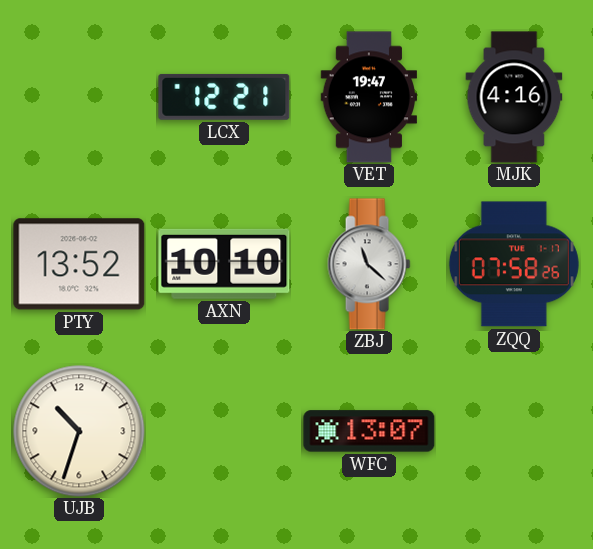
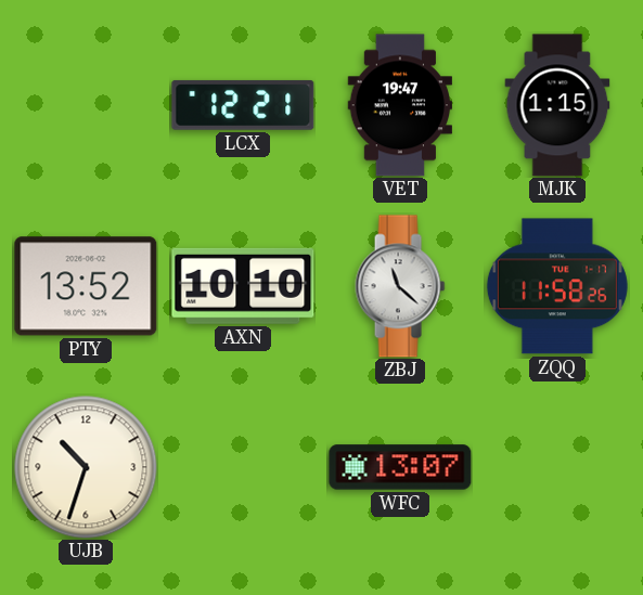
MJK: 4:16 -> 1:15
ZQQ: 07:58 -> 11:58
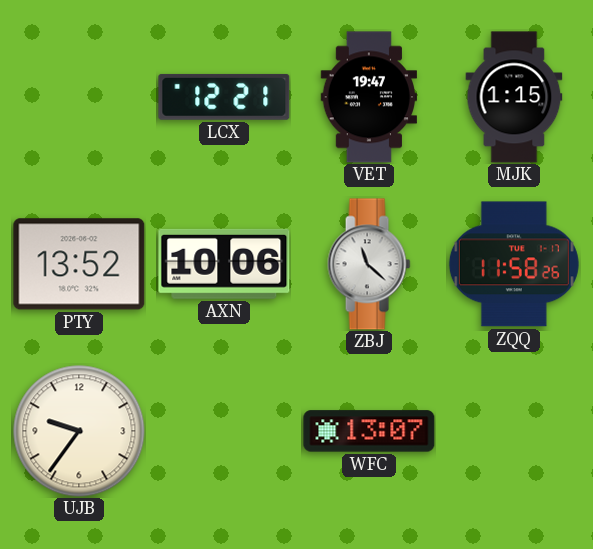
AXN: 10:10 -> 10:06
UJB: 10:33 -> 9:36
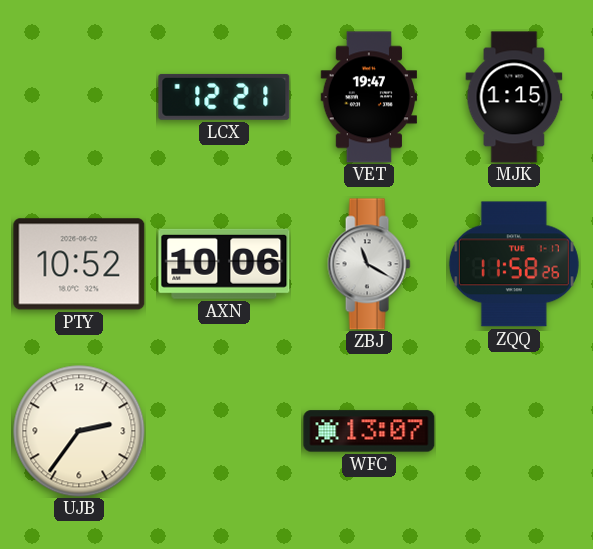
PTY: 13:52 -> 10:52
ZBJ: 11:22 -> 11:20
UJB: 9:36 -> 2:36
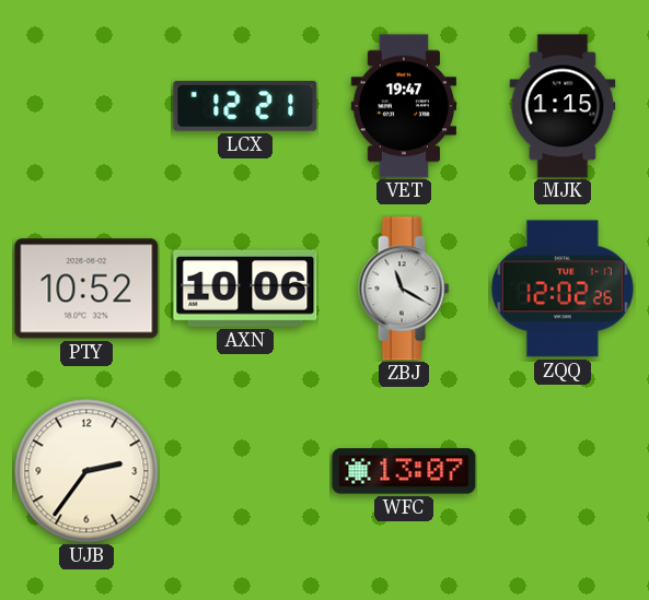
ZQQ: 11:58 -> 12:02
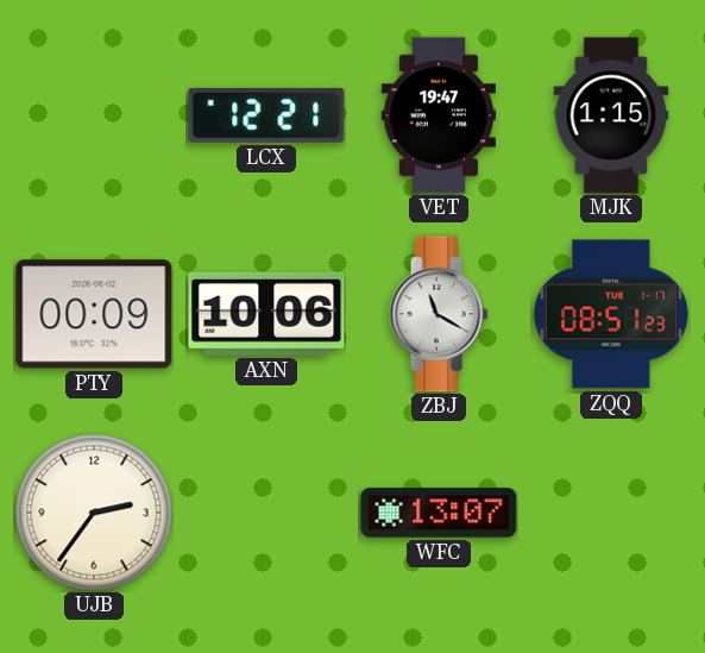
PTY: 10:52 -> 00:09
ZQQ: 12:02 -> 08:51
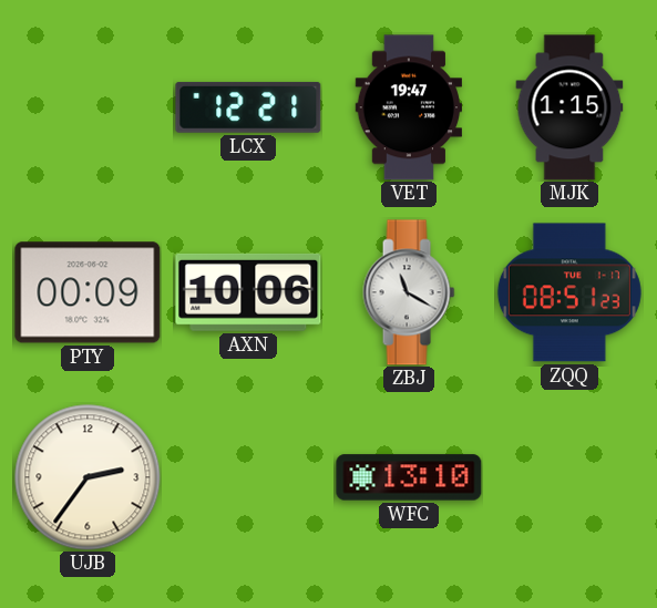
WFC: 13:07 -> 13:10
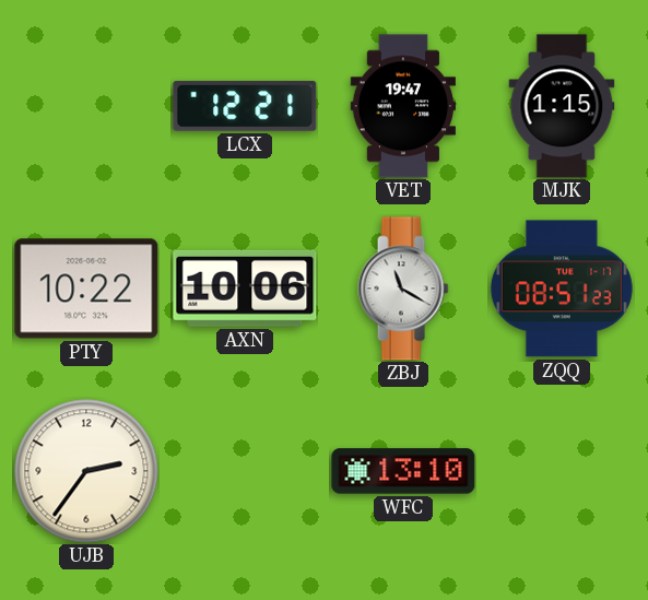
PTY: 00:09 -> 10:22
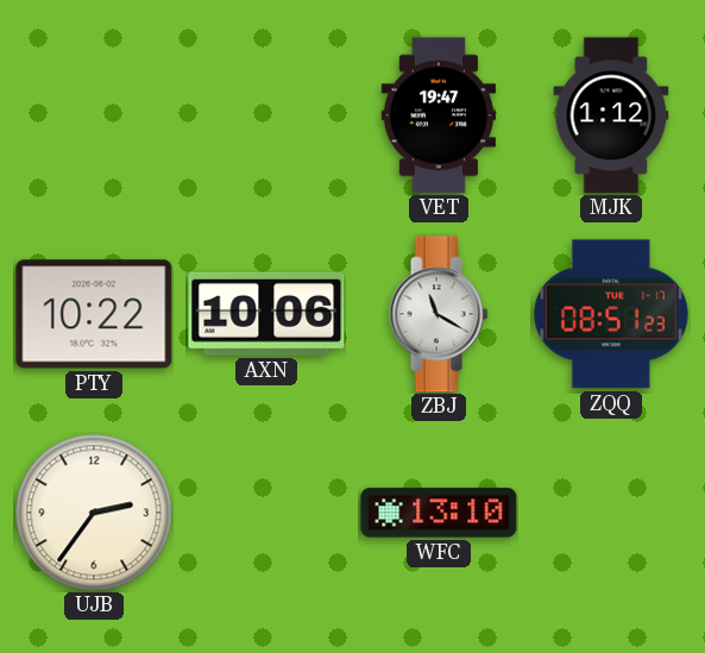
LCX: 12:21 -> none
MJK: 1:15 -> 1:12
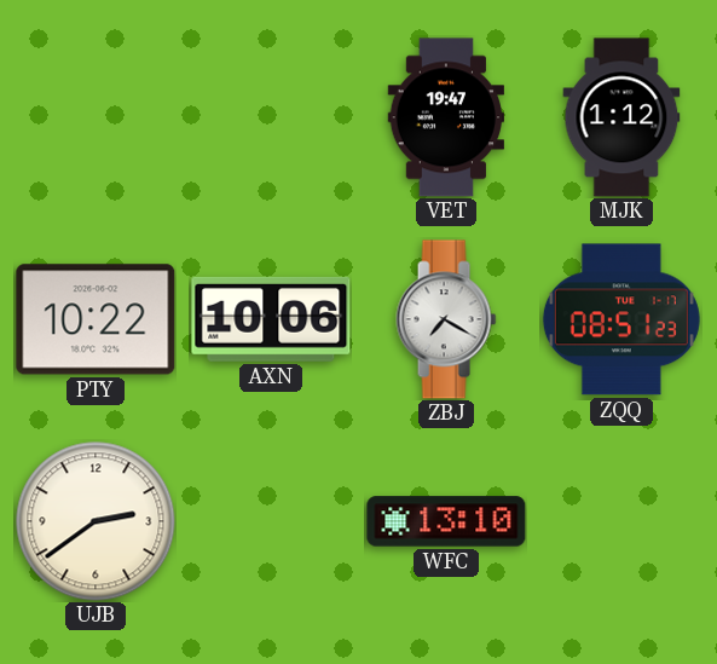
ZBJ: 11:20 -> 7:20
UJB: 2:36 -> 2:39
